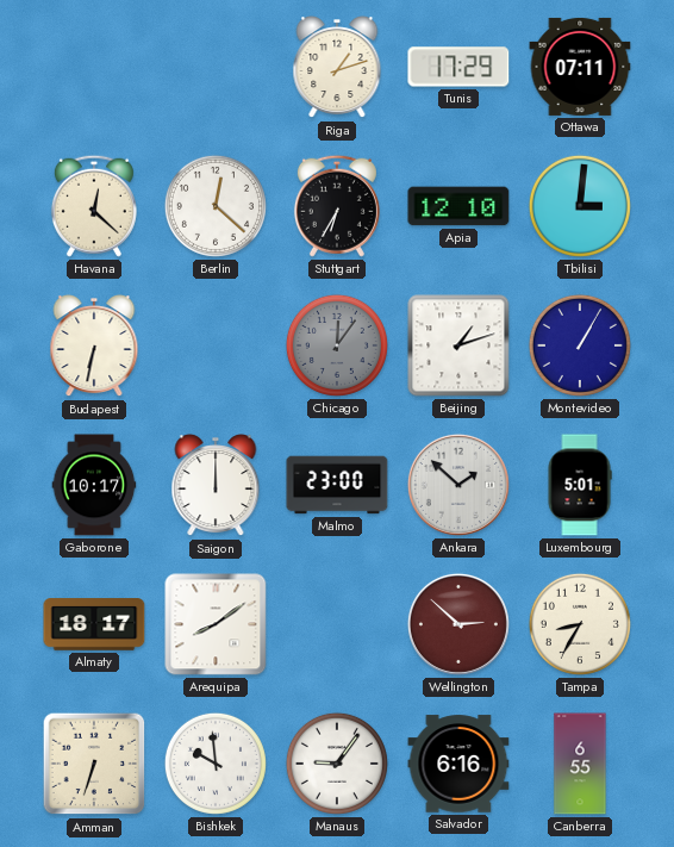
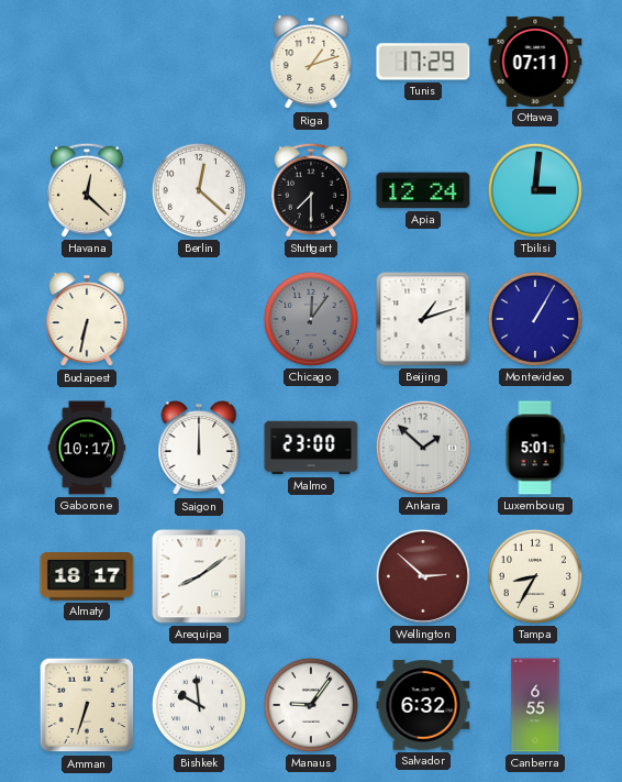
Stuttgart: 6:35 -> 7:30
Apia: 12:10 -> 12:24
Salvador: 6:16 -> 6:32
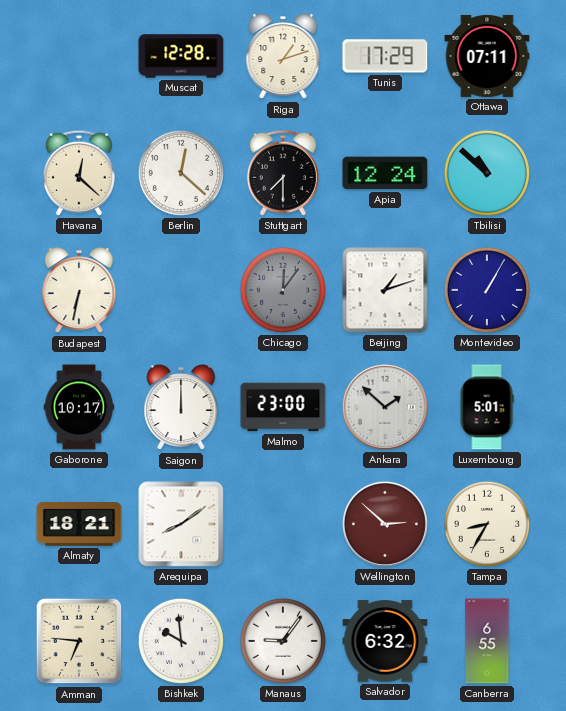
Muscat: none -> 12:28
Tbilisi: 3:01 -> 10:52
Almaty: 18:17 -> 18:21
Amman: 6:33 -> 6:46
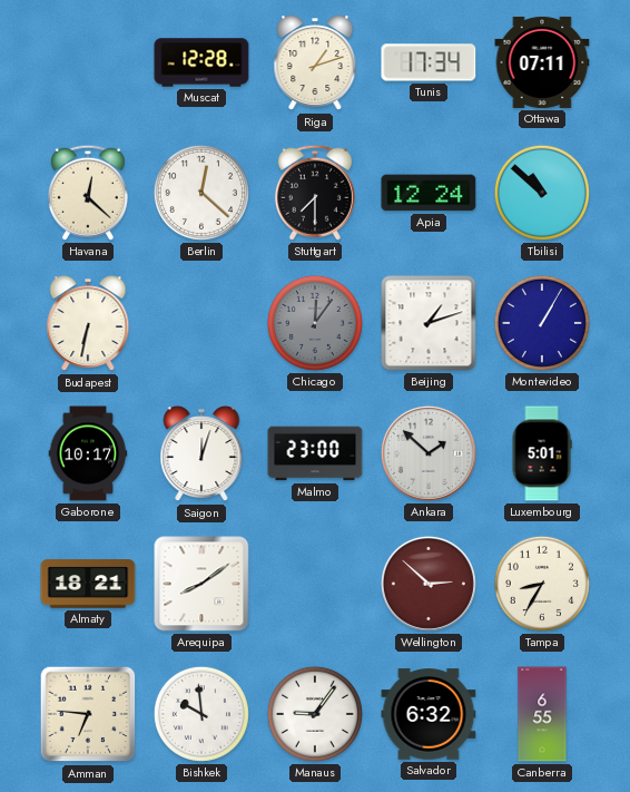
Tunis: 17:29 -> 17:34
Saigon: 12:00 -> 12:03
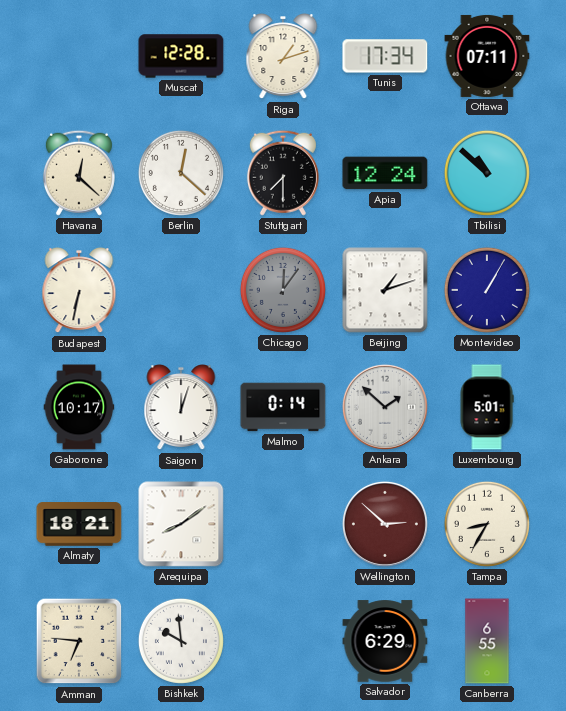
Malmo: 23:00 -> 0:14
Manaus: 9:06 -> none
Salvador: 6:32 -> 6:29
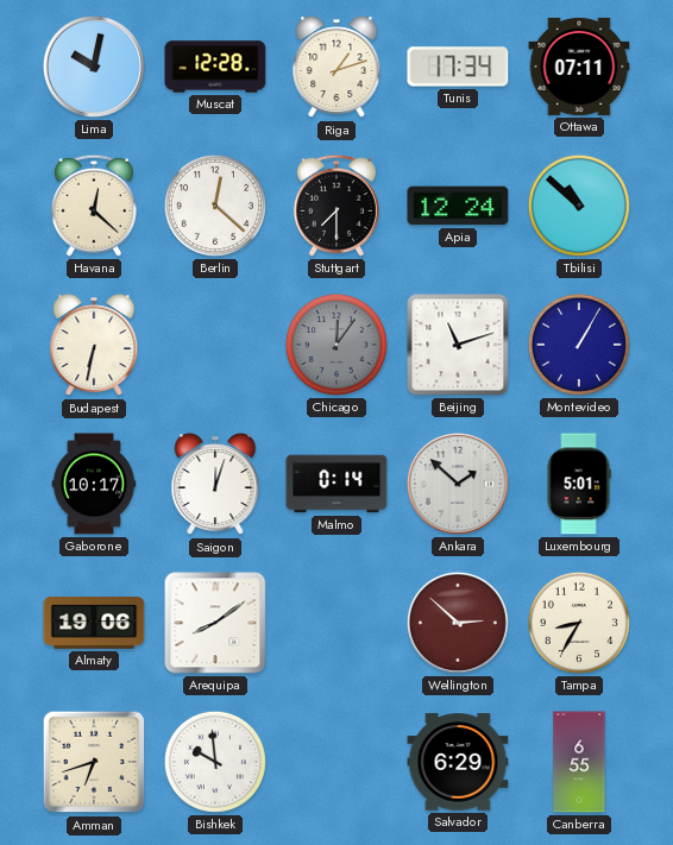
Lima: none -> 10:02
Beijing: 1:12 -> 11:12
Almaty: 18:21 -> 19:06
Amman: 6:46 -> 6:42
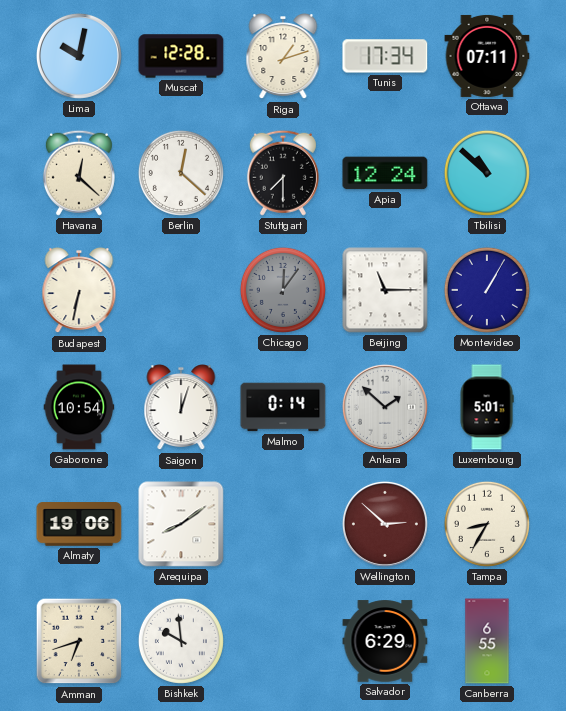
Beijing: 11:12 -> 11:15
Gaborone: 10:17 -> 10:54
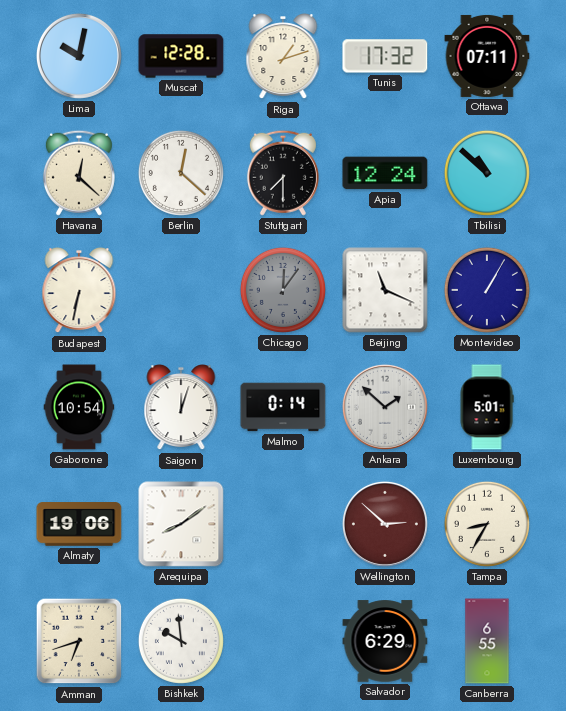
Tunis: 17:34 -> 17:32
Beijing: 11:15 -> 11:19
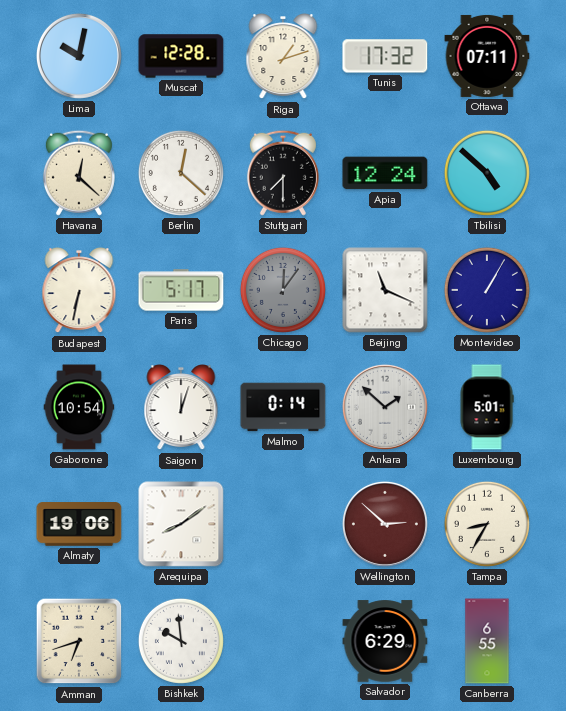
Tbilisi: 10:52 -> 4:52
Paris: none -> 5:17
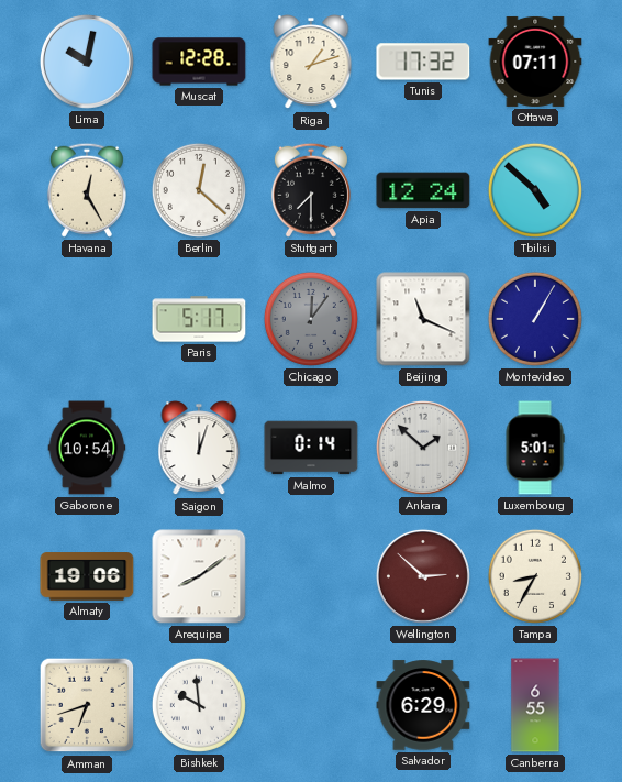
Havana: 12:22 -> 12:25
Budapest: 6:32 -> none
